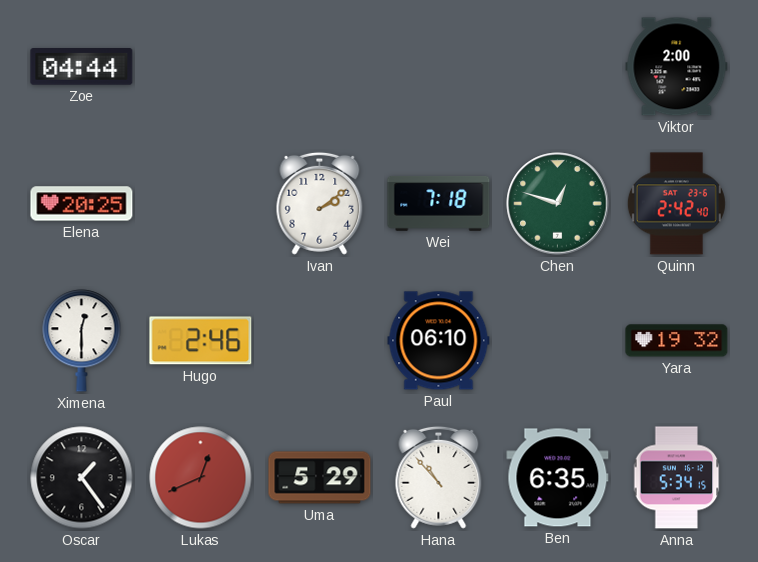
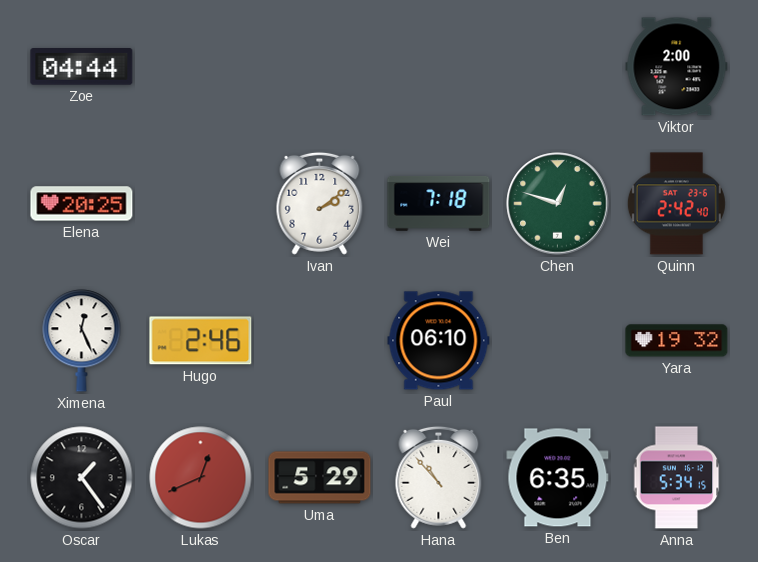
Ximena: 12:30 -> 12:26
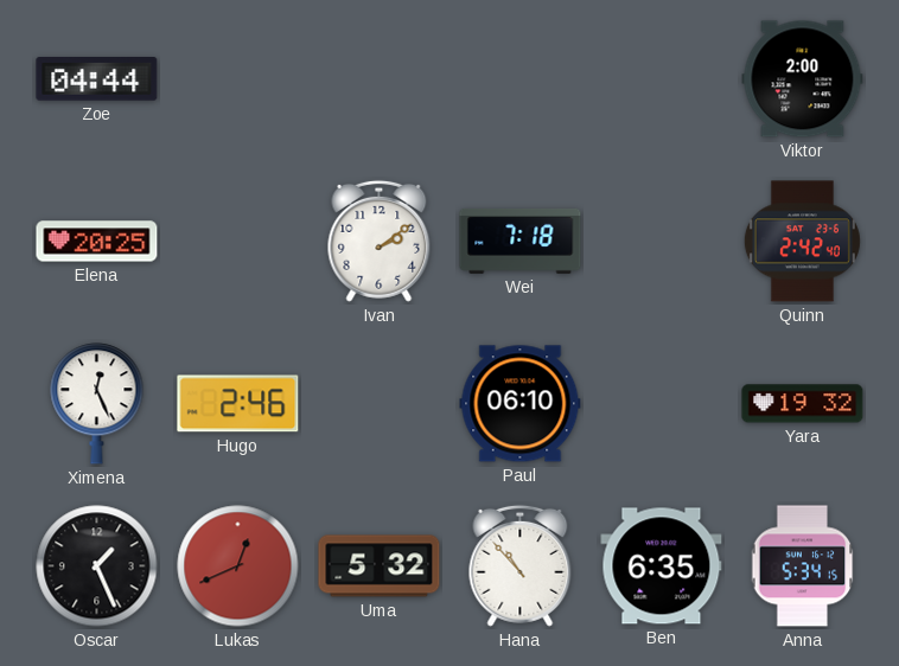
Chen: 12:48 -> none
Oscar: 1:24 -> 1:26
Uma: 5:29 -> 5:32
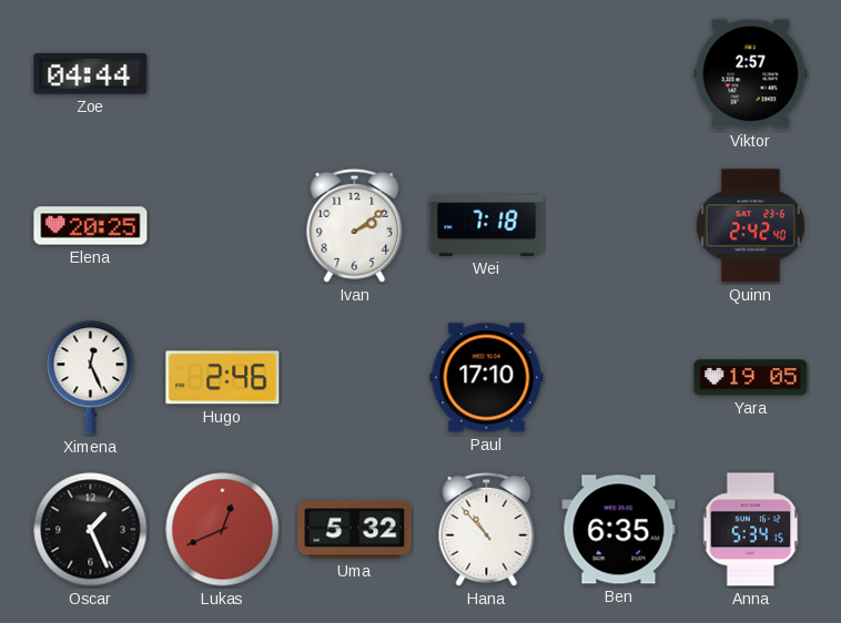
Viktor: 2:00 -> 2:57
Paul: 06:10 -> 17:10
Yara: 19:32 -> 19:05
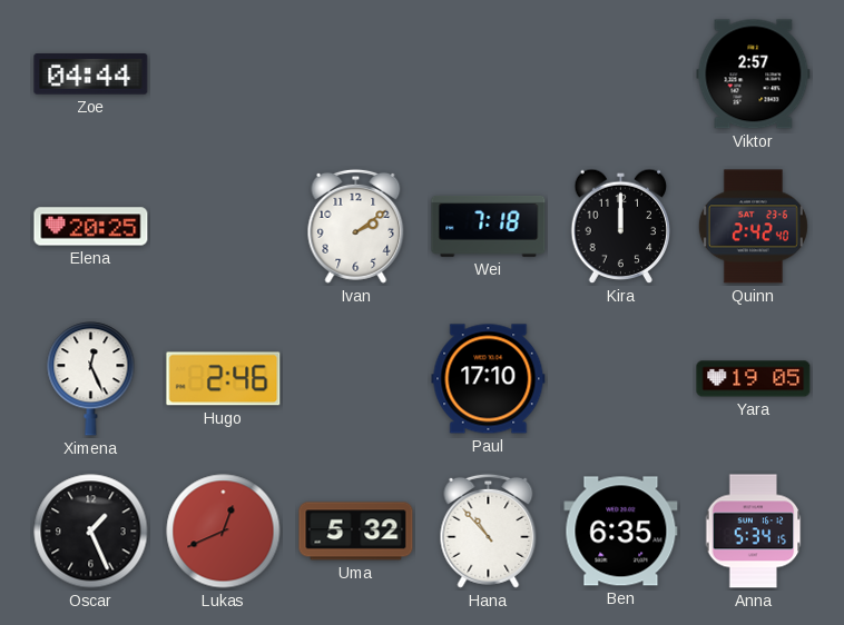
Kira: none -> 12:00
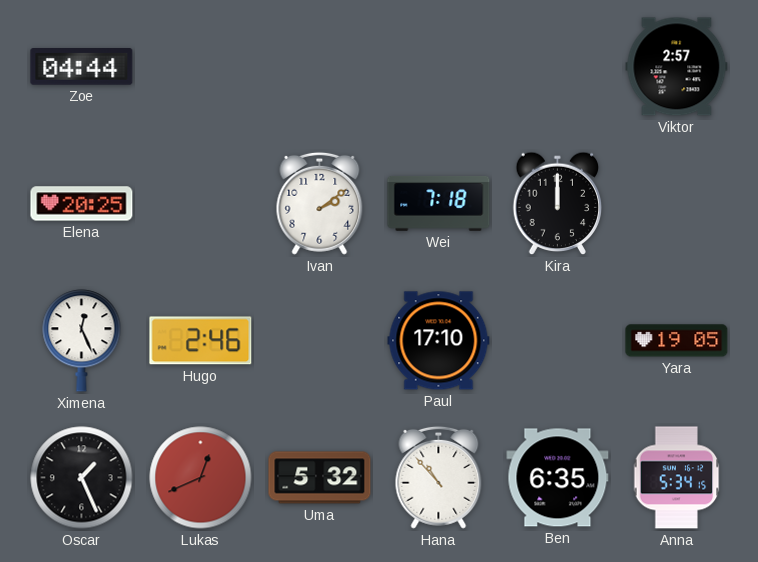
Quinn: 2:42 -> none
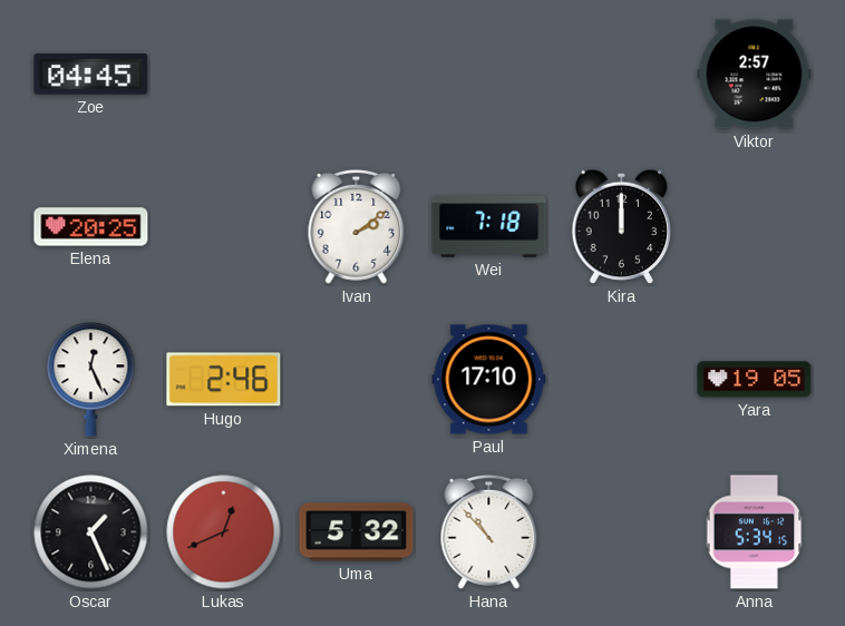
Zoe: 04:44 -> 04:45
Ben: 6:35 -> none
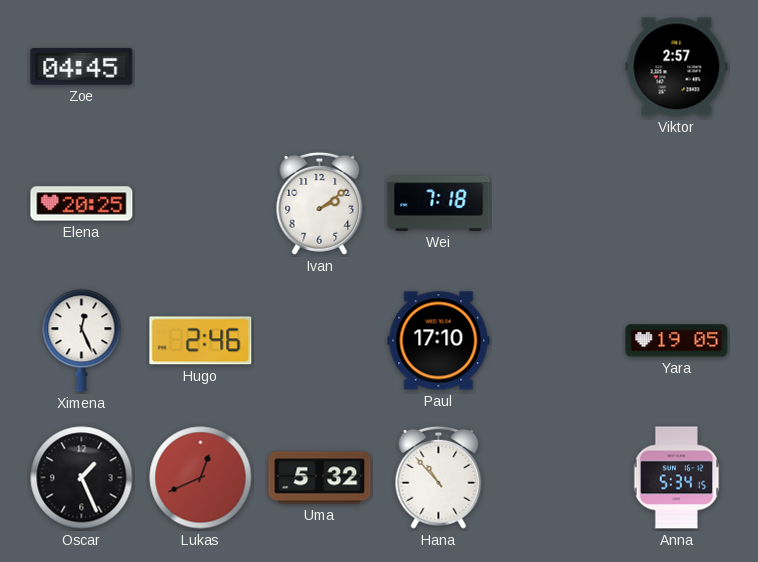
Kira: 12:00 -> none
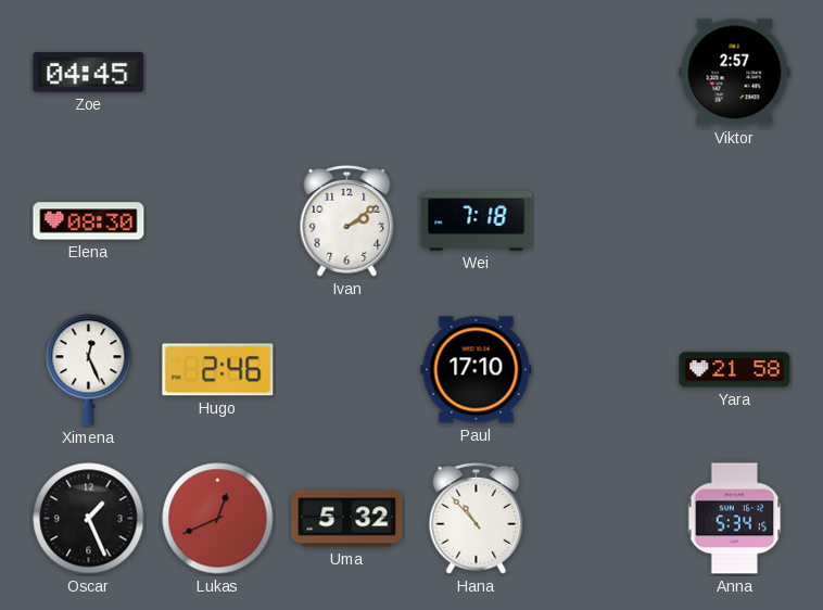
Elena: 20:25 -> 08:30
Yara: 19:05 -> 21:58
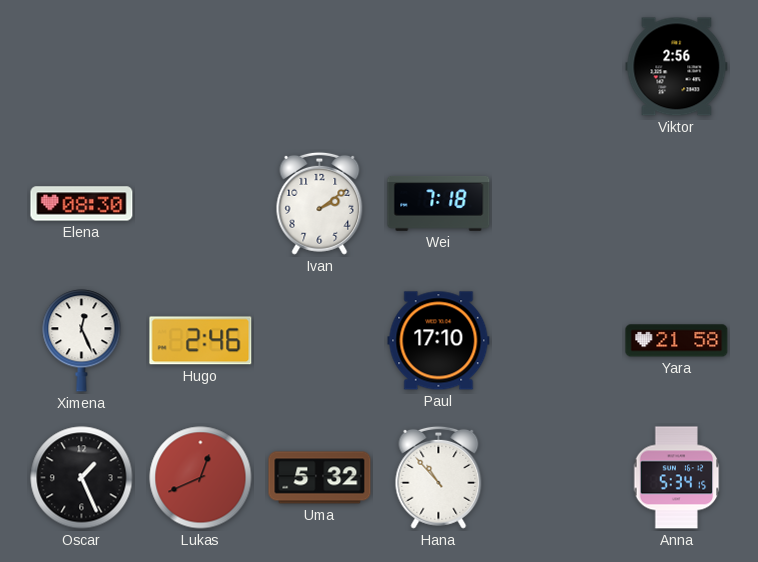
Zoe: 04:45 -> none
Viktor: 2:57 -> 2:56
